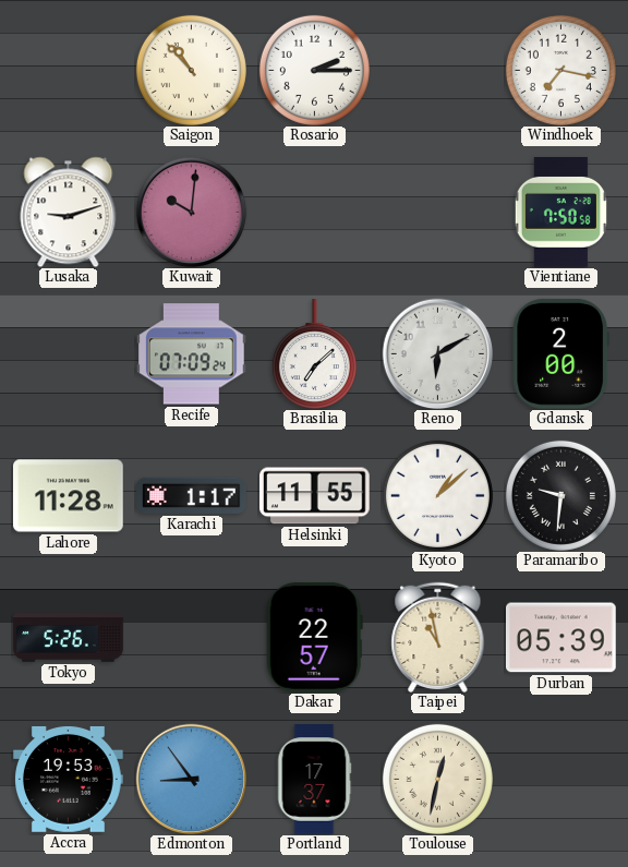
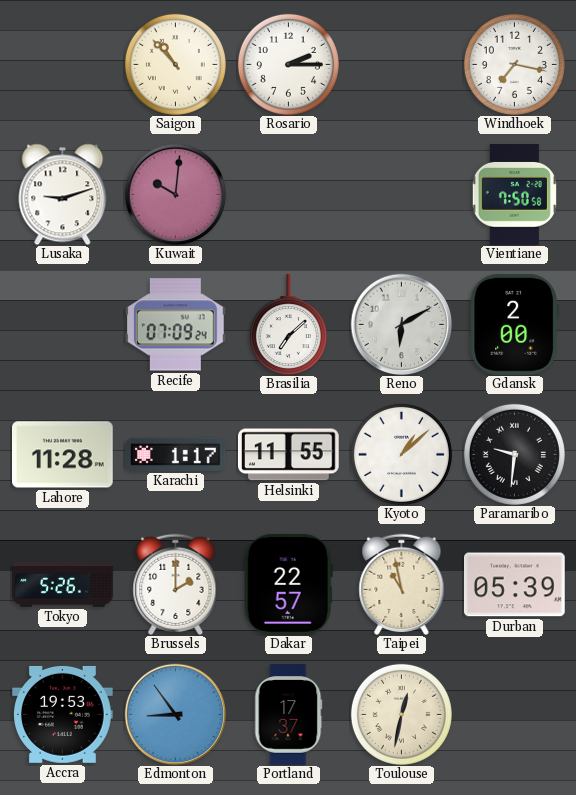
Brussels: none -> 2:00
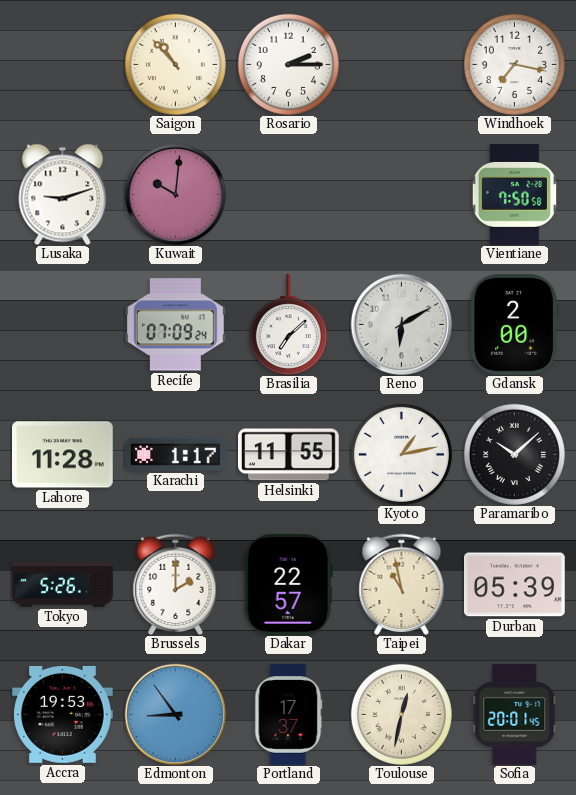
Kyoto: 1:08 -> 1:13
Paramaribo: 9:31 -> 10:08
Sofia: none -> 20:01
